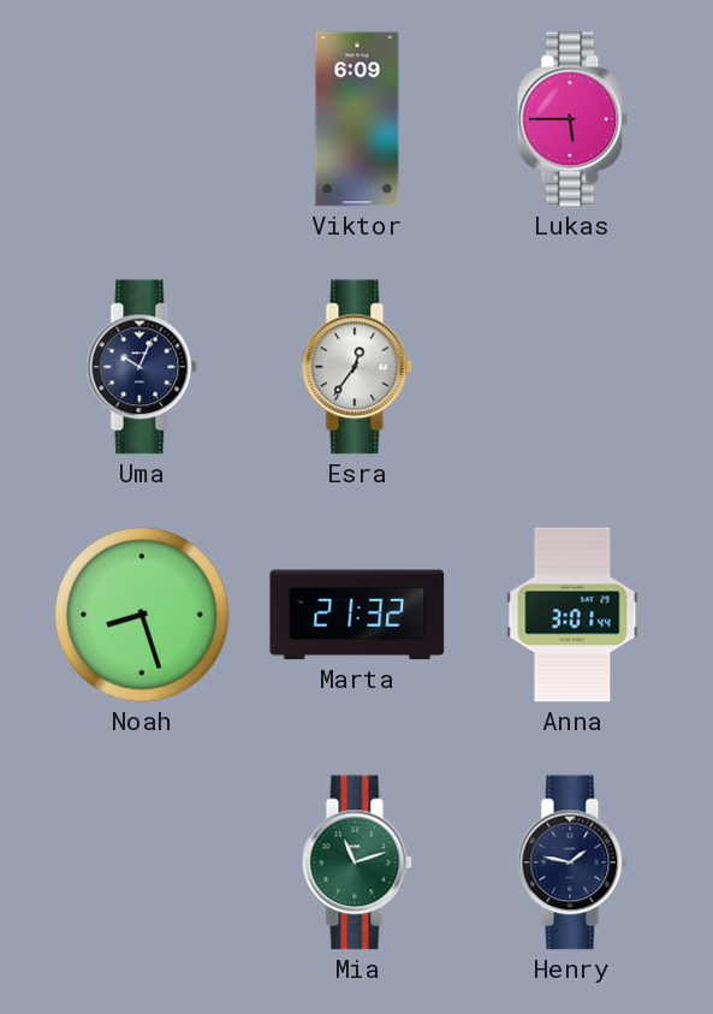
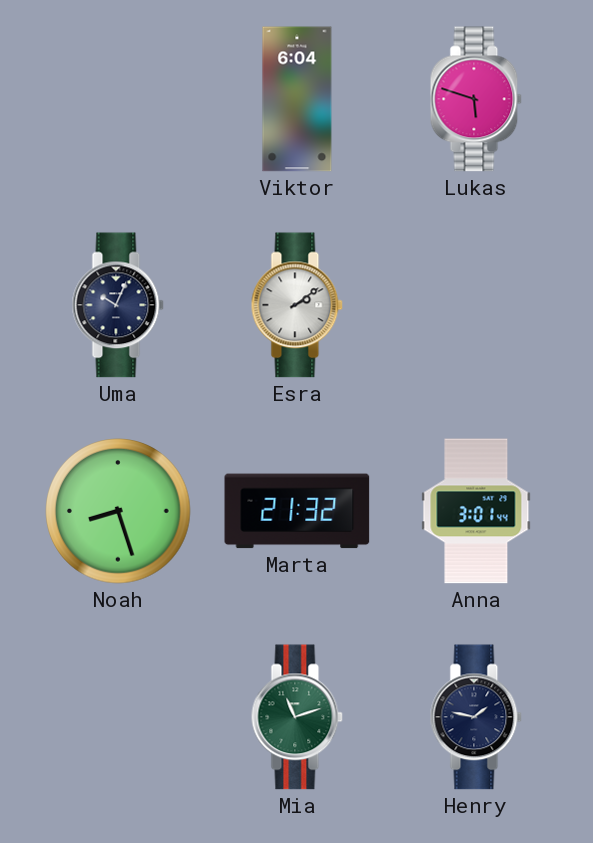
Viktor: 6:09 -> 6:04
Lukas: 5:45 -> 5:48
Esra: 12:36 -> 2:09
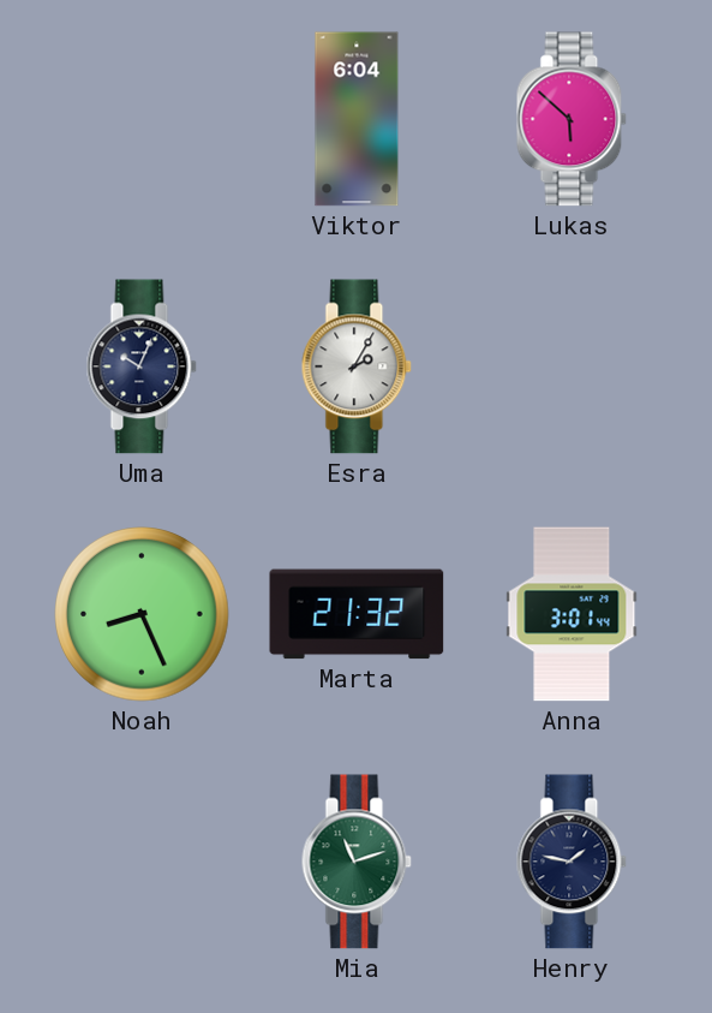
Lukas: 5:48 -> 5:52
Esra: 2:09 -> 2:05
Noah: 8:27 -> 8:26
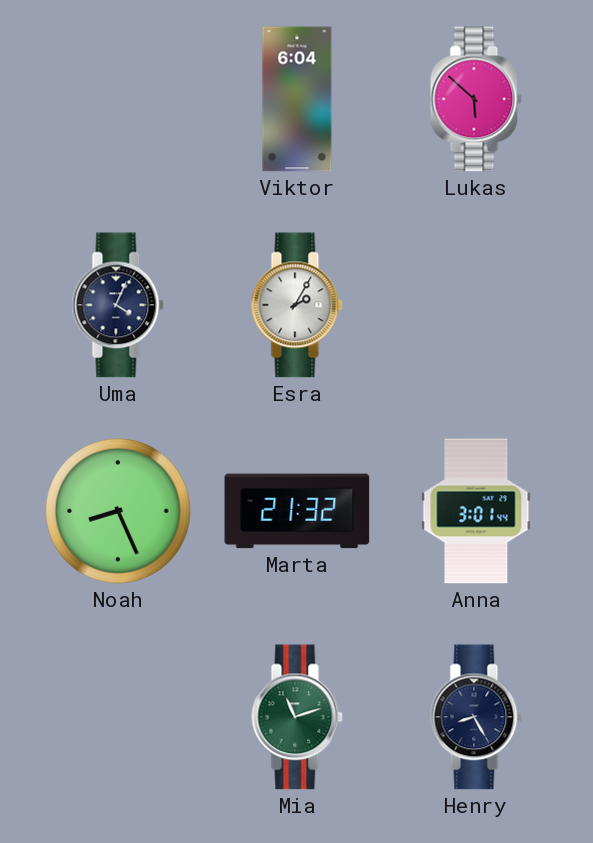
Uma: 10:04 -> 4:04
Henry: 1:47 -> 8:25
